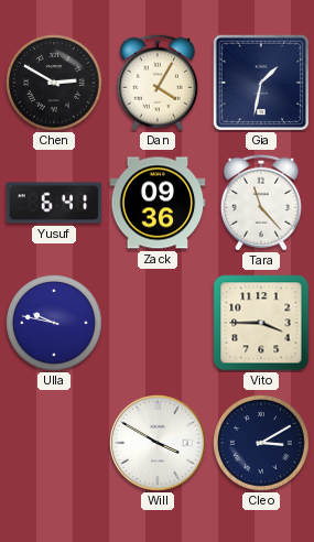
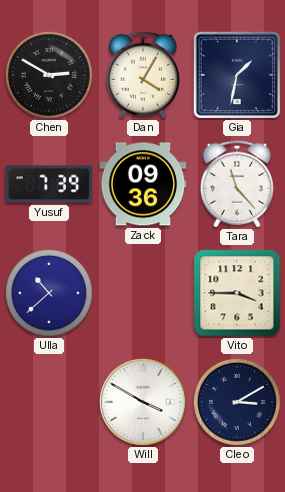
Yusuf: 6:41 -> 7:39
Ulla: 9:47 -> 10:38
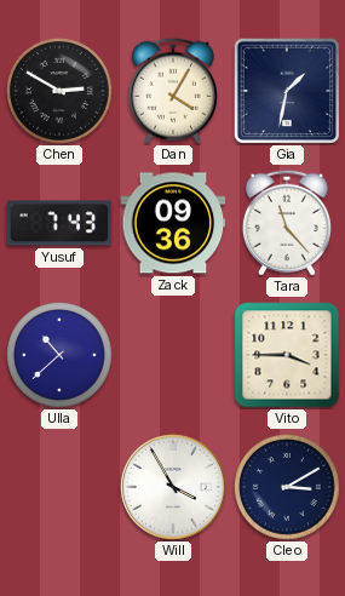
Yusuf: 7:39 -> 7:43
Will: 3:50 -> 3:55
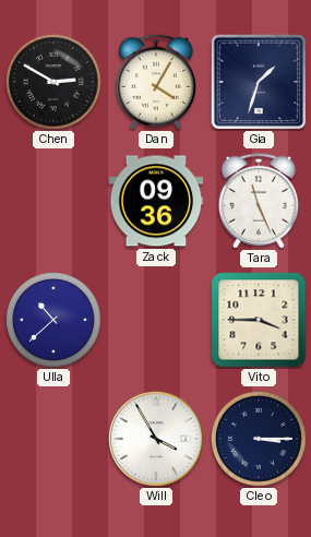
Gia: 1:32 -> 1:33
Yusuf: 7:43 -> none
Tara: 11:23 -> 11:26
Cleo: 3:10 -> 3:15
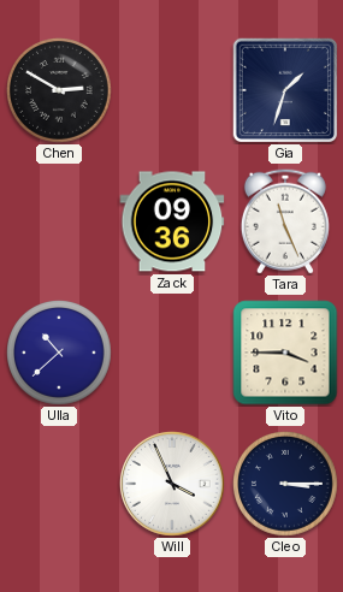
Dan: 4:05 -> none
Will: 3:55 -> 3:56
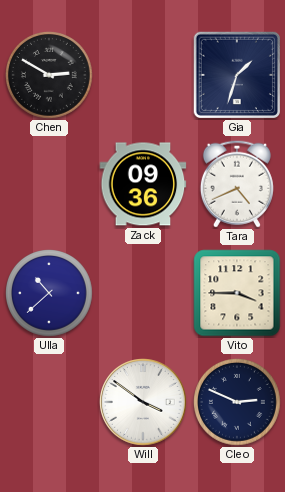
Tara: 11:26 -> 4:41
Will: 3:56 -> 3:51
Cleo: 3:15 -> 2:49
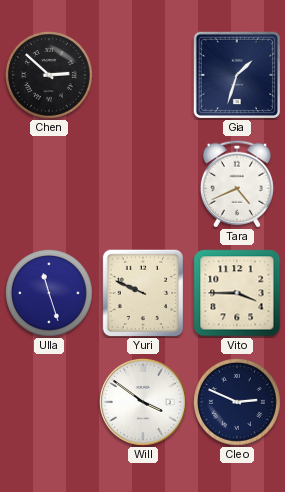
Chen: 2:50 -> 2:52
Zack: 09:36 -> none
Ulla: 10:38 -> 11:27
Yuri: none -> 9:49
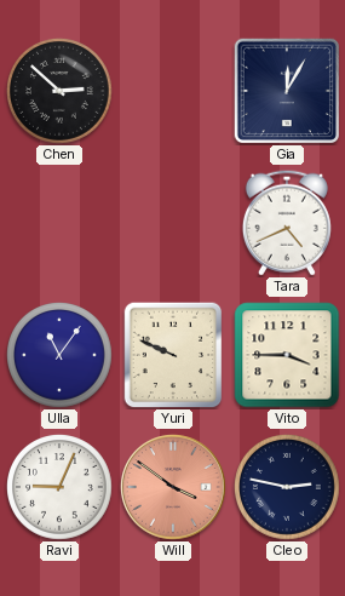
Gia: 1:33 -> 12:05
Ulla: 11:27 -> 11:06
Ravi: none -> 9:04
Will dial: white -> salmon
Cleo: 2:49 -> 2:47
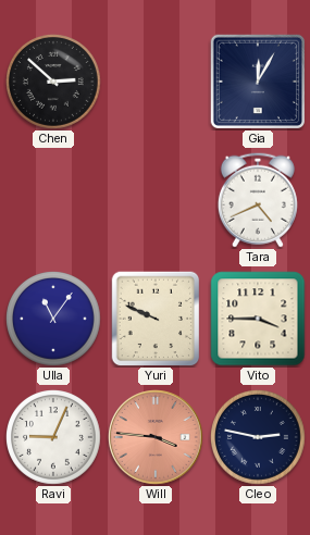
Will: 3:51 -> 3:46
